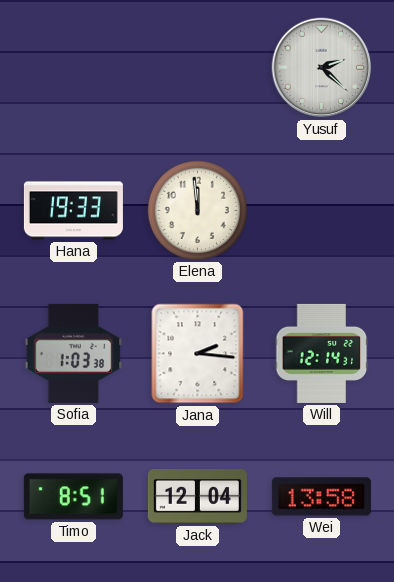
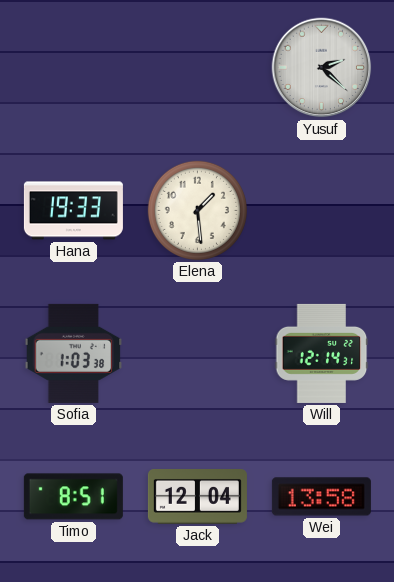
Elena: 11:59 -> 1:29
Jana: 2:16 -> none
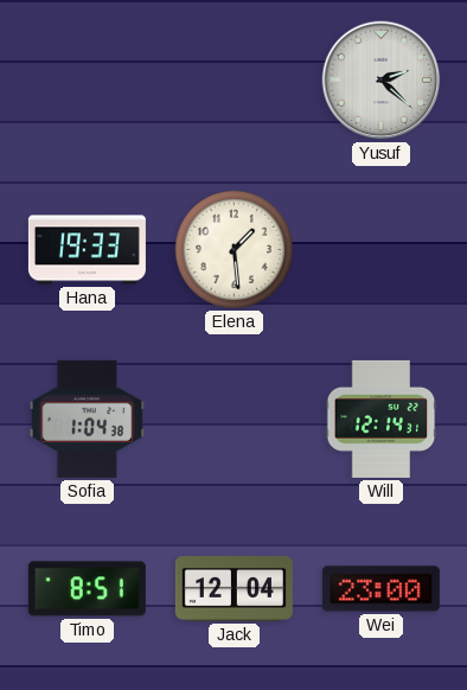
Sofia: 1:03 -> 1:04
Wei: 13:58 -> 23:00
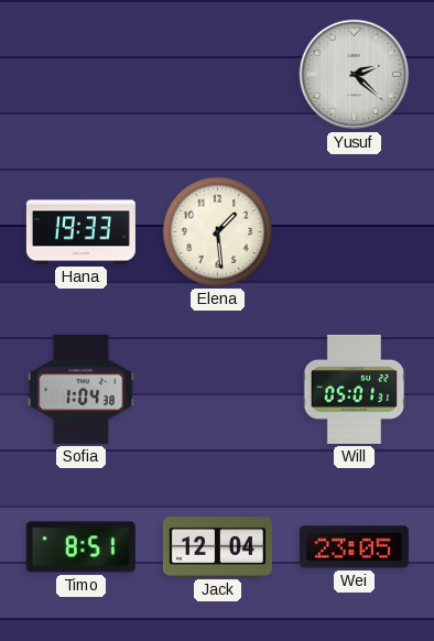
Will: 12:14 -> 05:01
Wei: 23:00 -> 23:05
